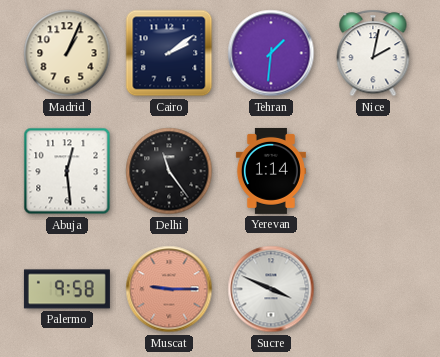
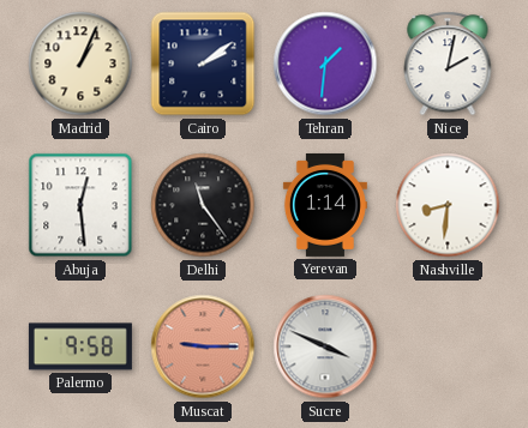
Nashville: none -> 8:31
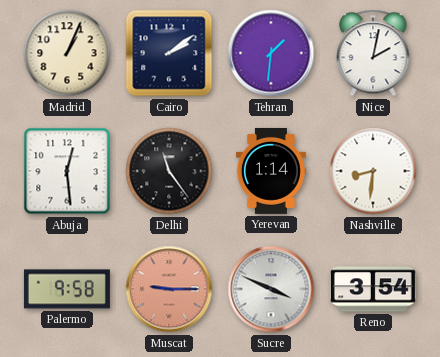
Reno: none -> 3:54
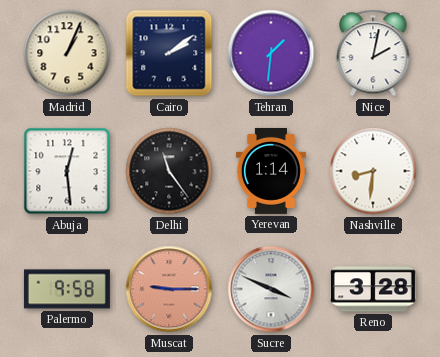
Reno: 3:54 -> 3:28
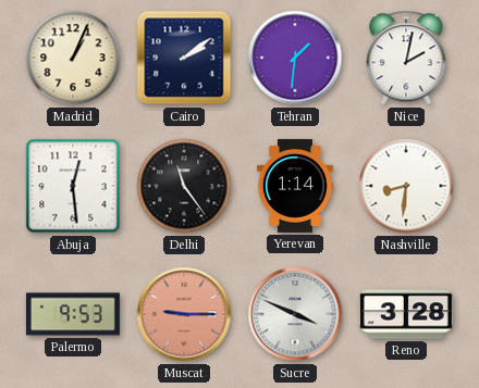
Palermo: 9:58 -> 9:53
